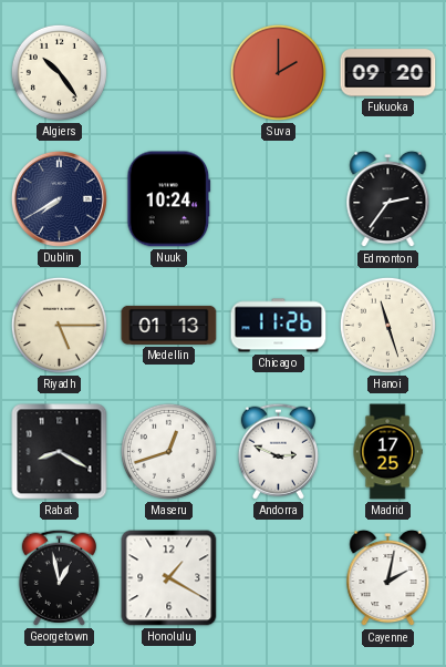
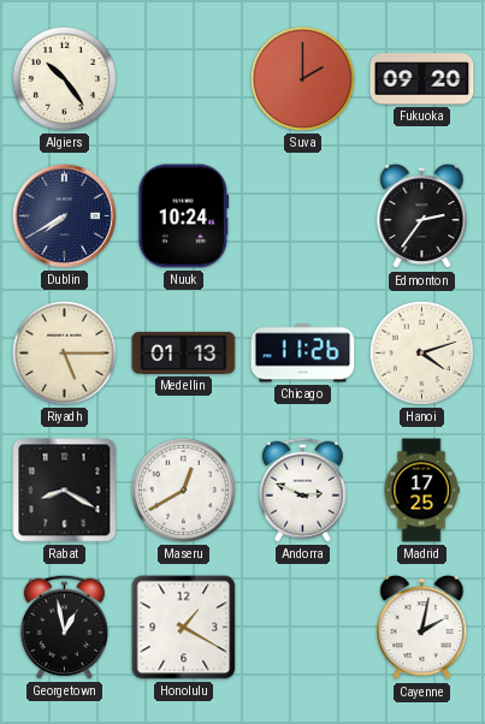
Hanoi: 11:27 -> 4:12
Maseru: 12:42 -> 12:40
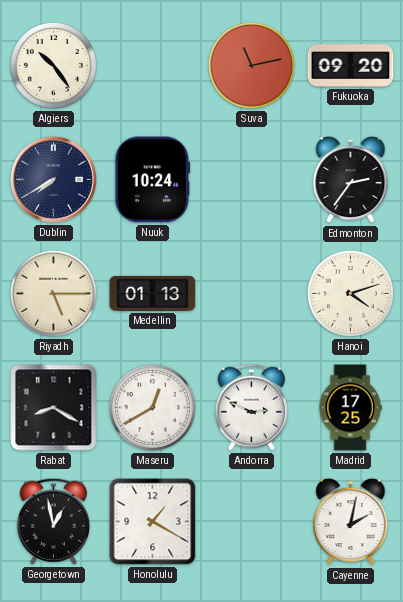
Suva: 2:00 -> 11:13
Chicago: 11:26 -> none
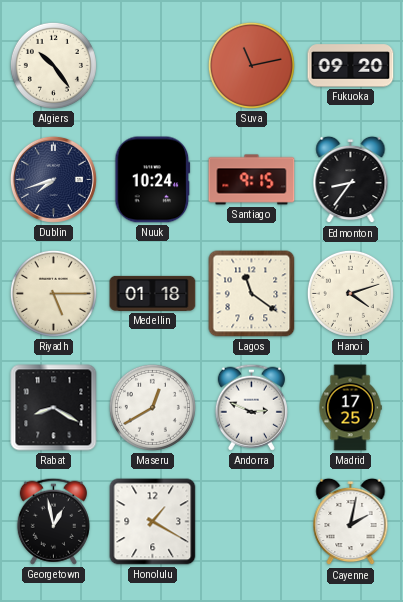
Dublin: 7:40 -> 7:42
Santiago: none -> 9:15
Edmonton: 2:36 -> 8:36
Medellin: 01:13 -> 01:18
Lagos: none -> 11:21
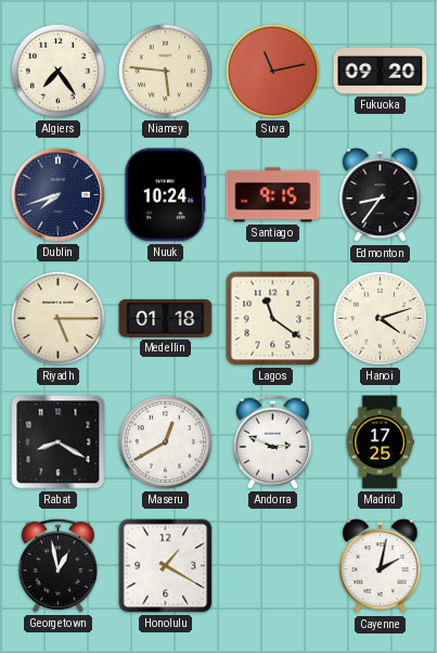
Algiers: 10:24 -> 7:24
Niamey: none -> 5:46
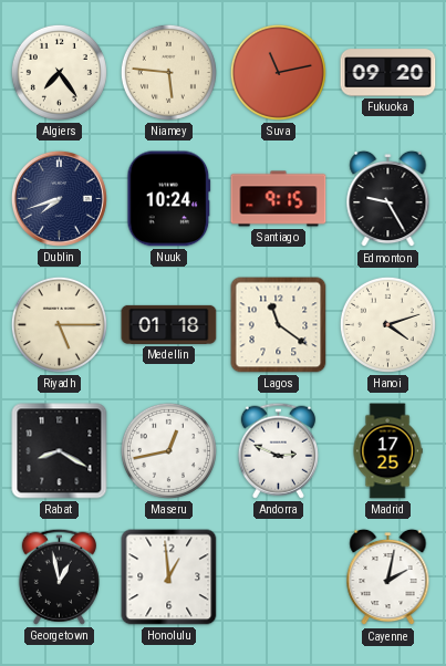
Edmonton: 8:36 -> 9:25
Maseru: 12:40 -> 12:43
Honolulu: 1:20 -> 12:59
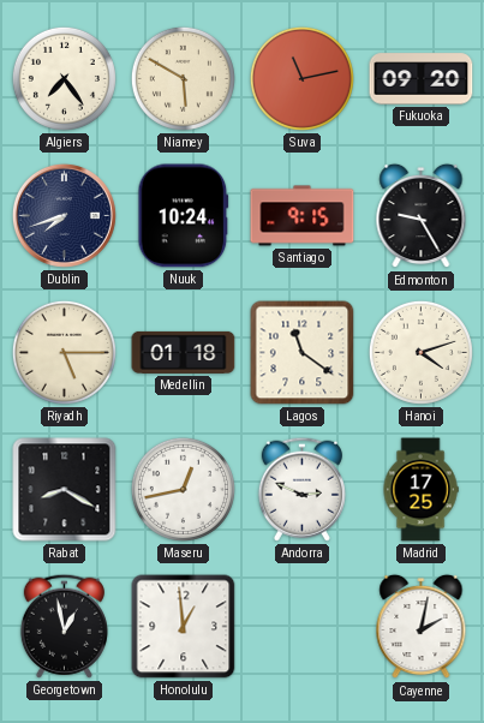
Niamey: 5:46 -> 5:50
